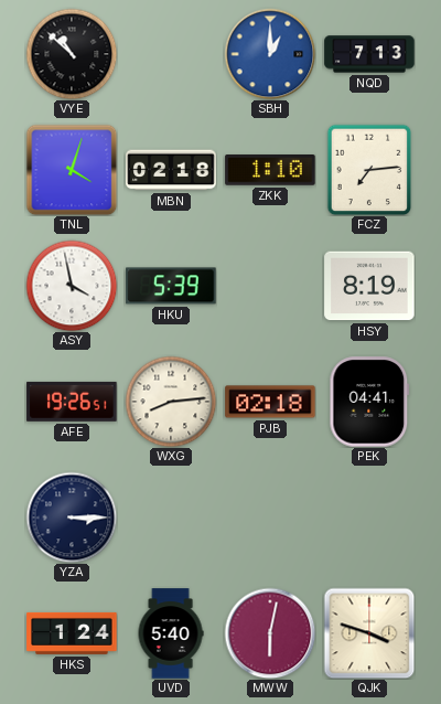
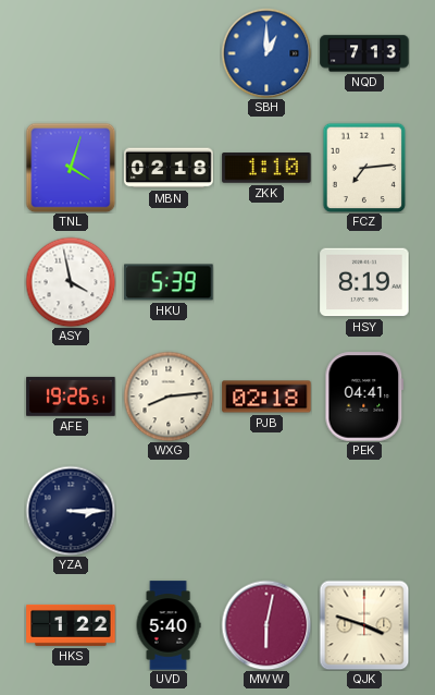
VYE: 10:52 -> none
HKS: 1:24 -> 1:22
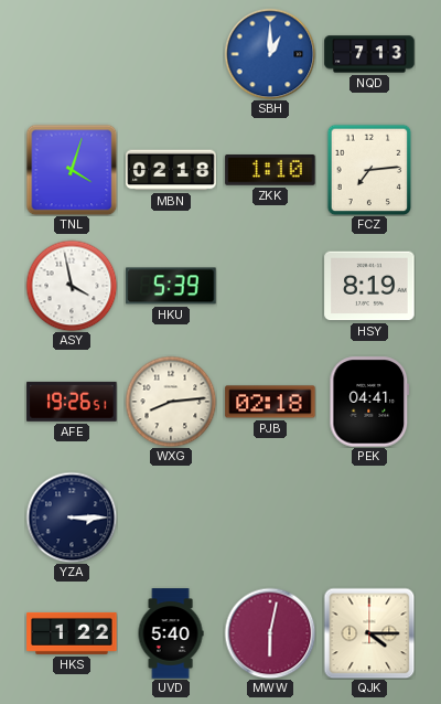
QJK: 3:48 -> 4:15
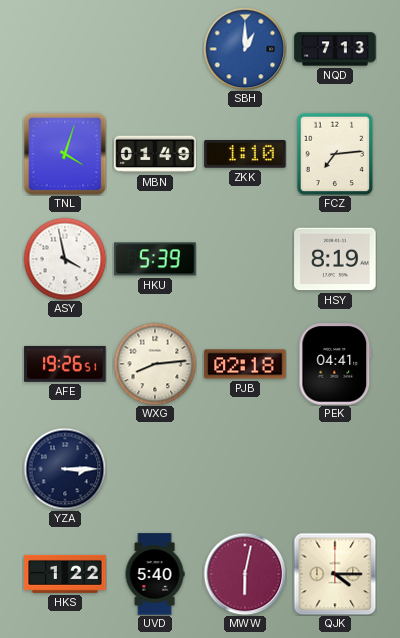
MBN: 02:18 -> 01:49
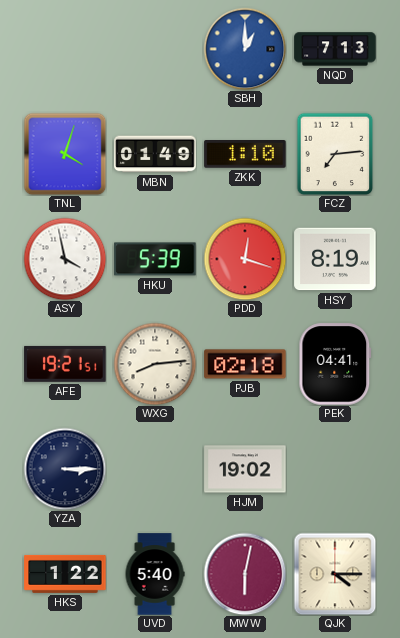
PDD: none -> 12:18
AFE: 19:26 -> 19:21
HJM: none -> 19:02
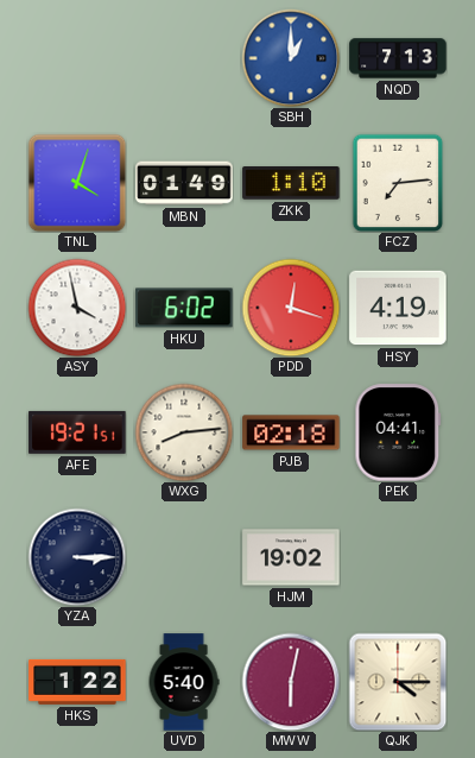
HKU: 5:39 -> 6:02
HSY: 8:19 -> 4:19
